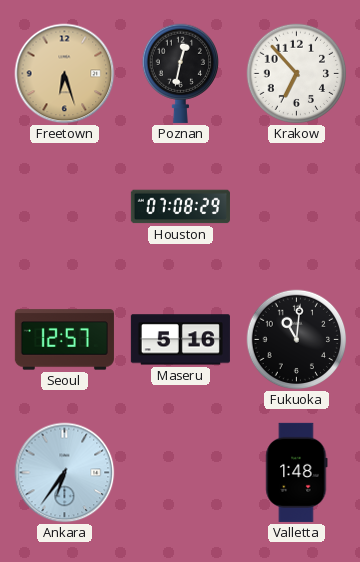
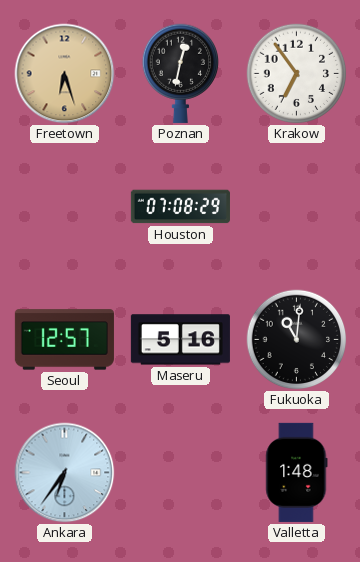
Krakow: 6:53 -> 6:54
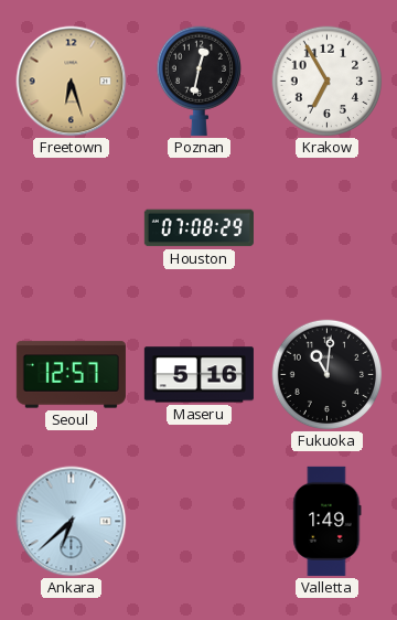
Krakow: 6:54 -> 6:55
Ankara: 6:36 -> 6:38
Valletta: 1:48 -> 1:49
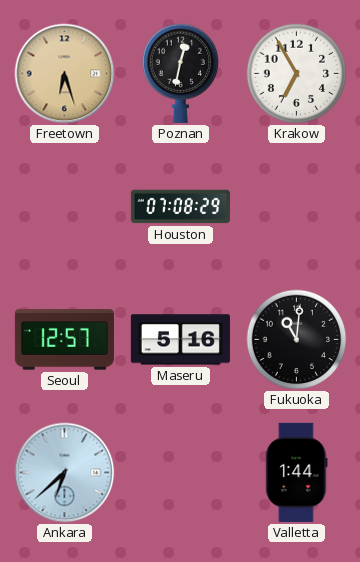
Valletta: 1:49 -> 1:44
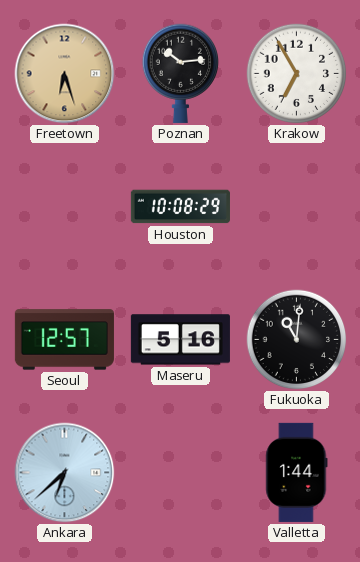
Poznan: 12:32 -> 10:14
Houston: 07:08 -> 10:08
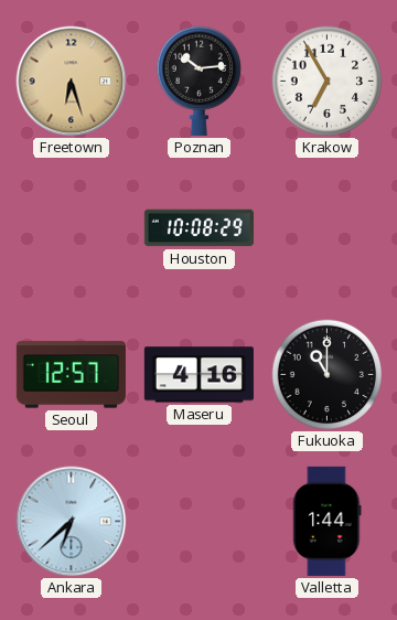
Maseru: 5:16 -> 4:16
Fukuoka: 11:01 -> 11:00
